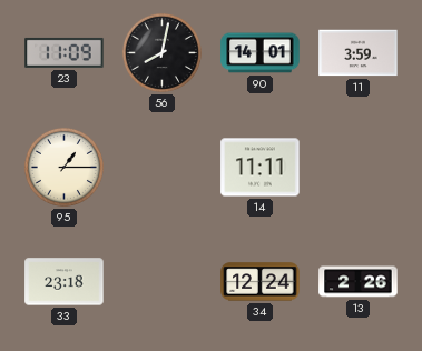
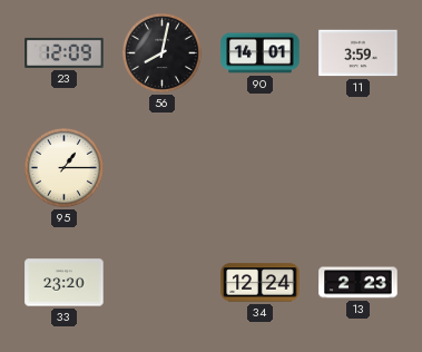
23: 11:09 -> 12:09
14: 11:11 -> none
33: 23:18 -> 23:20
13: 2:26 -> 2:23
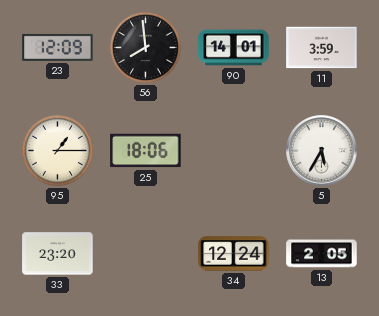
56: 8:02 -> 7:59
25: none -> 18:06
5: none -> 5:35
13: 2:23 -> 2:05
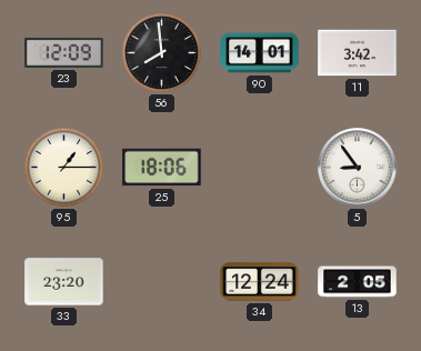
11: 3:59 -> 3:42
5: 5:35 -> 8:54
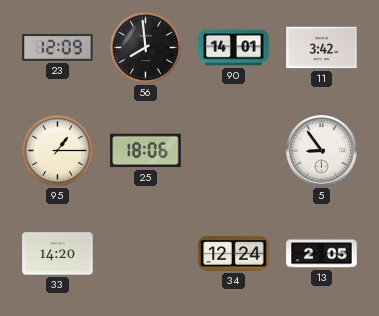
33: 23:20 -> 14:20
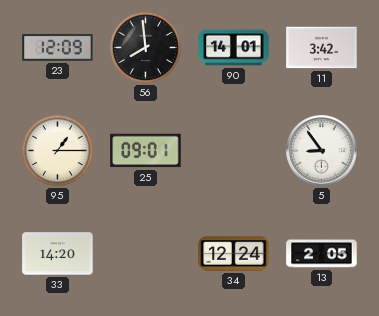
25: 18:06 -> 09:01
